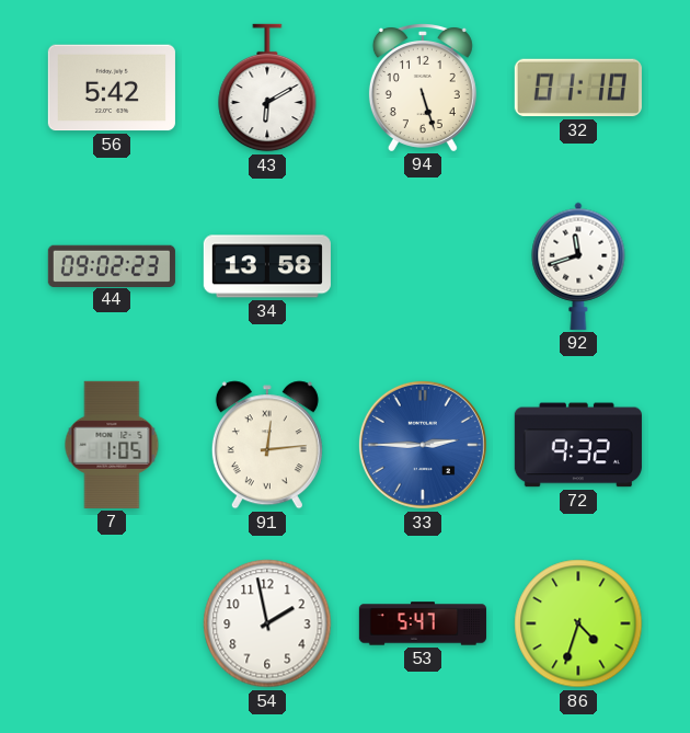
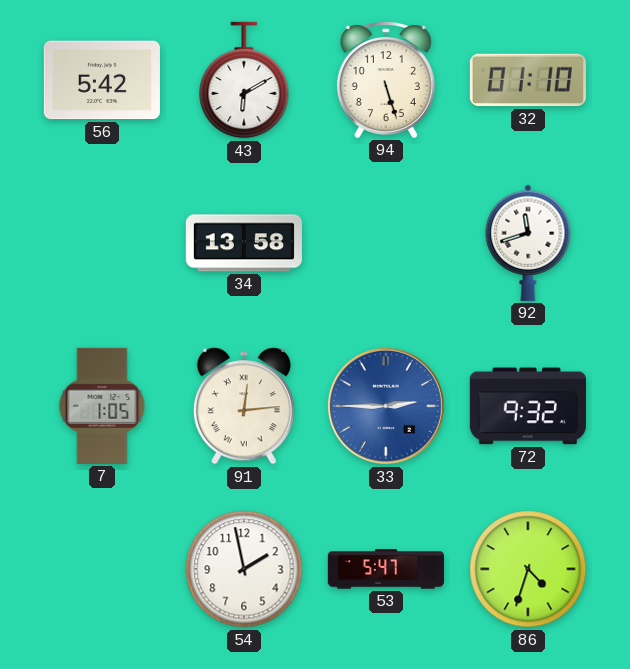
44: 09:02 -> none
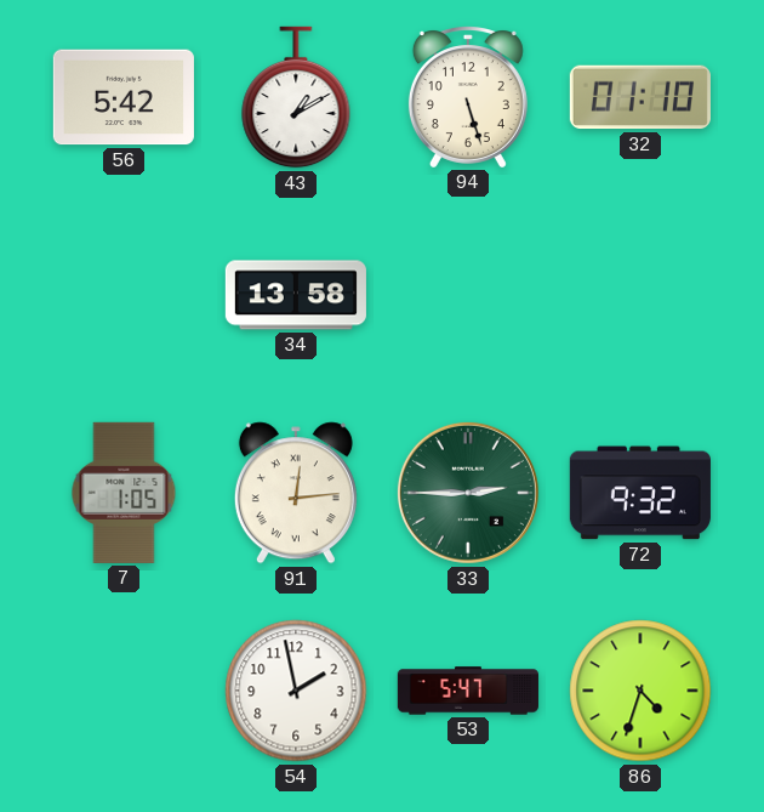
43: 6:10 -> 1:10
92: 11:42 -> none
33 dial: blue -> green
